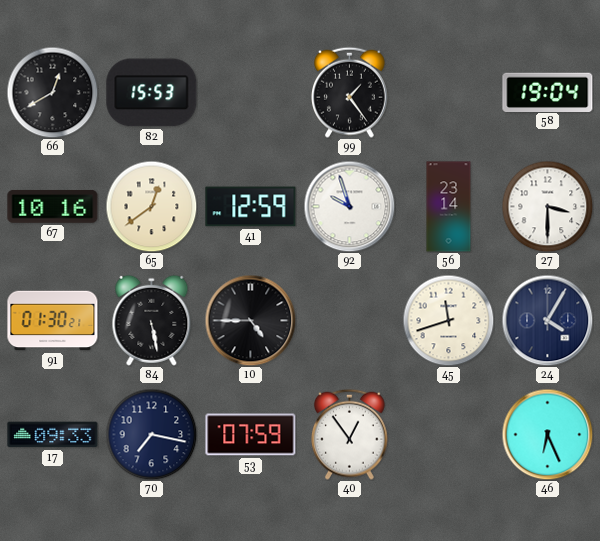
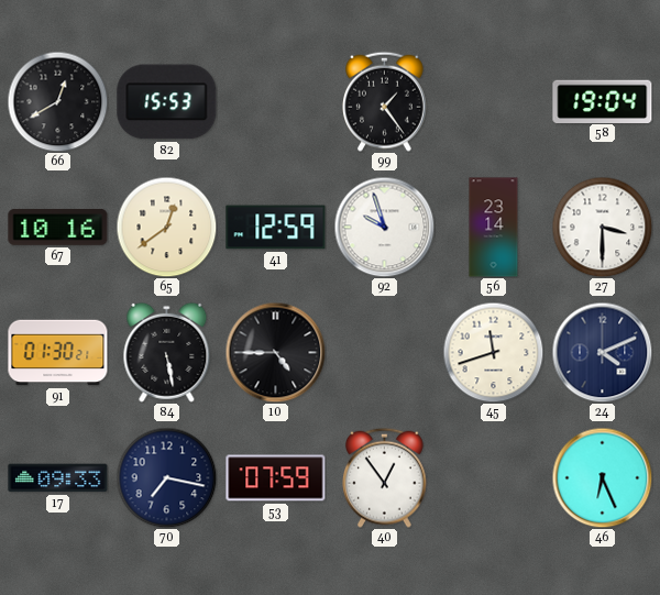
24: 4:05 -> 4:11
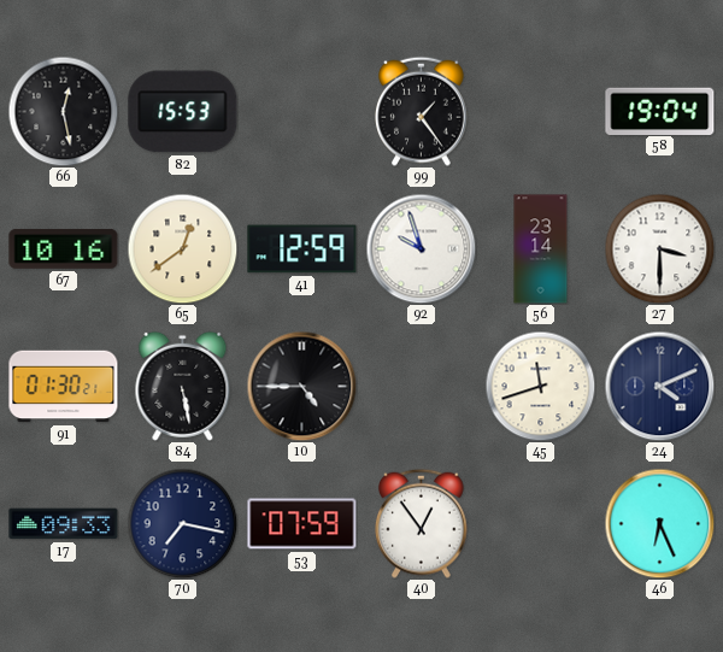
66: 12:40 -> 12:28
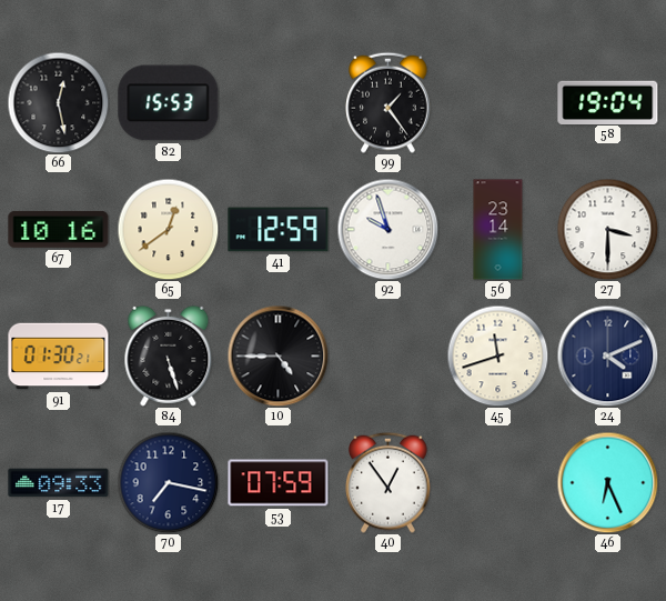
84: 5:28 -> 5:27
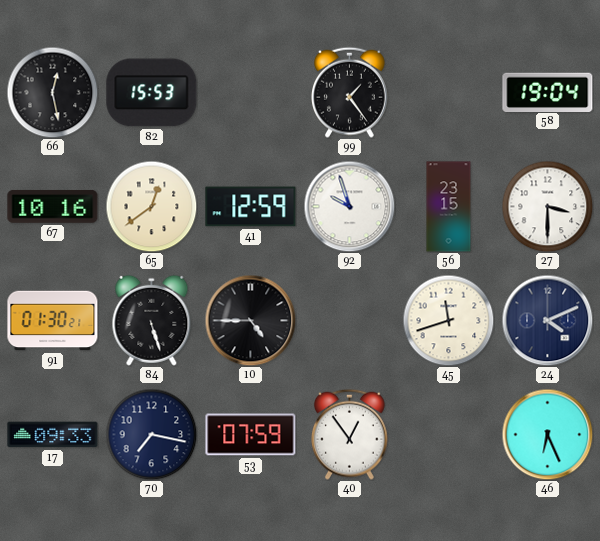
56: 23:14 -> 23:15
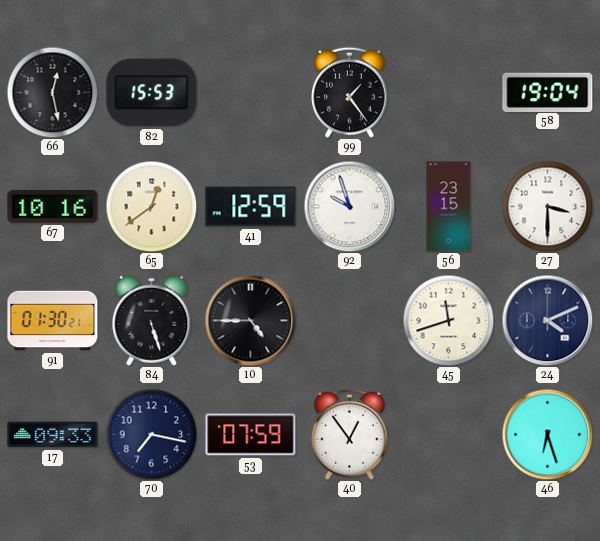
46: 6:26 -> 6:27
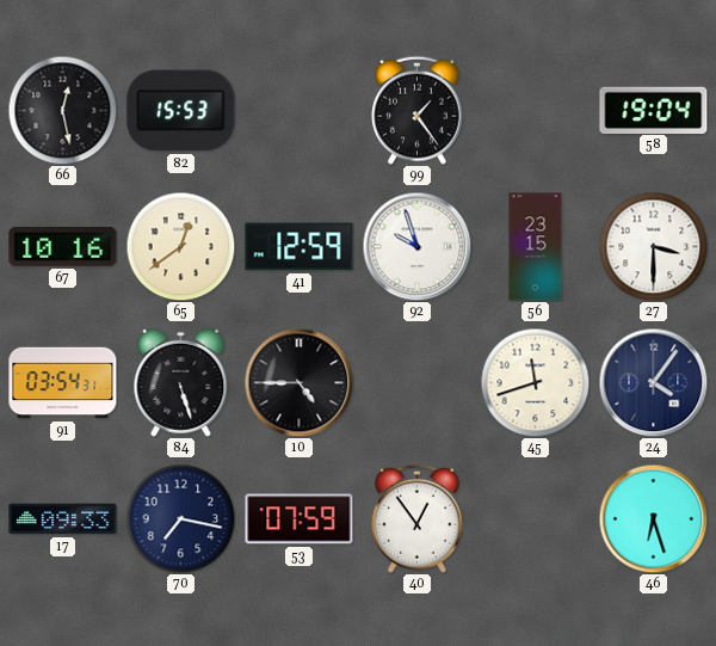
91: 01:30 -> 03:54
24: 4:11 -> 4:06
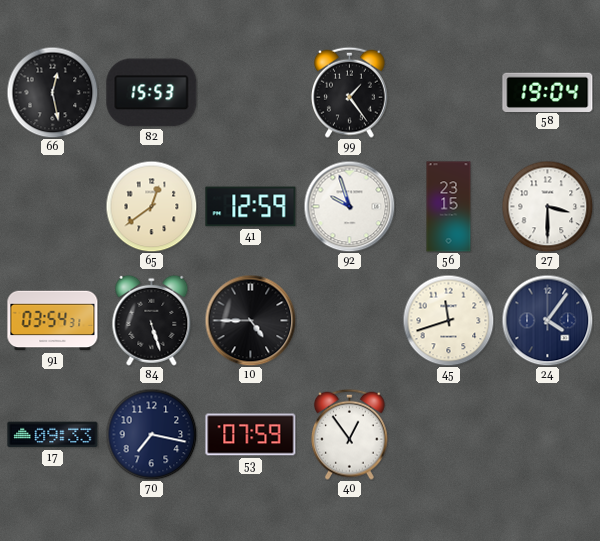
67: 10:16 -> none
46: 6:27 -> none
